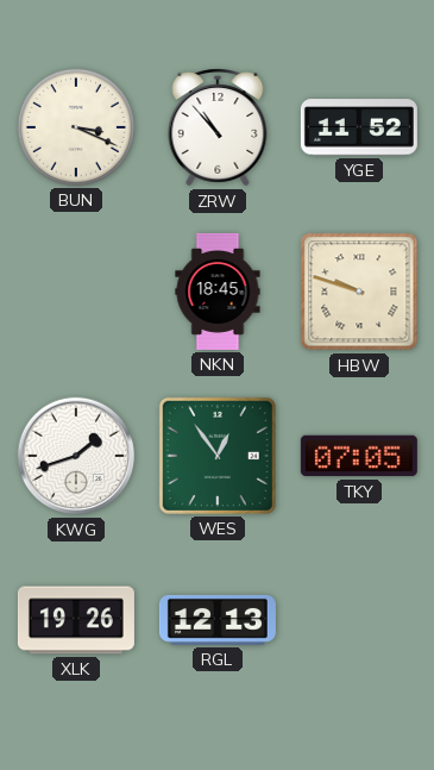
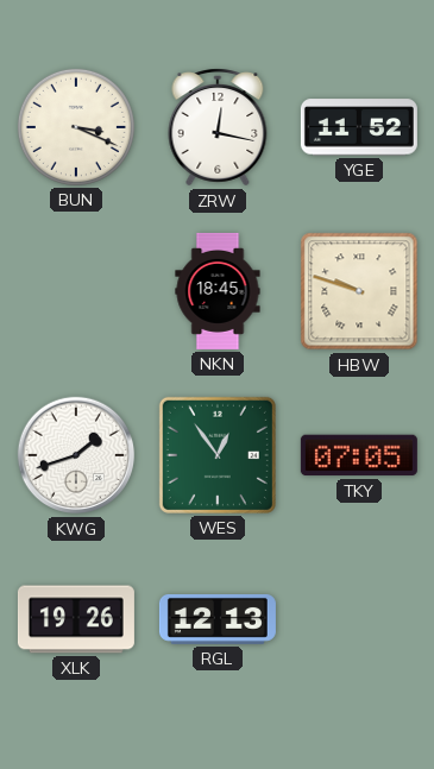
ZRW: 10:53 -> 12:17
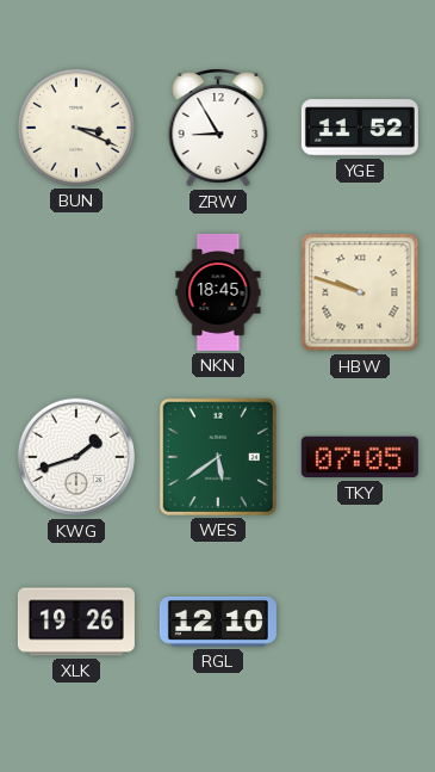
ZRW: 12:17 -> 8:55
WES: 12:54 -> 5:39
RGL: 12:13 -> 12:10
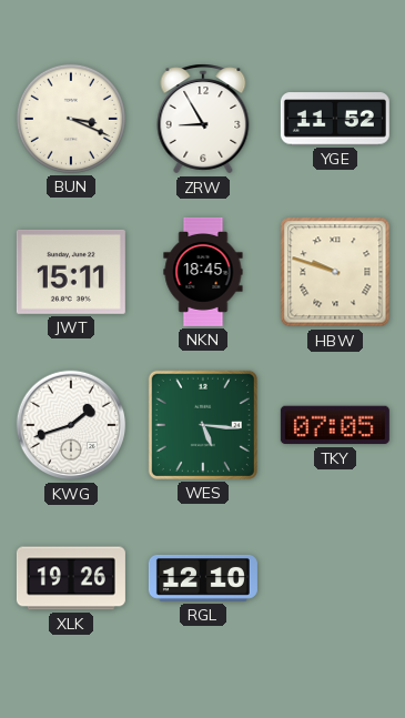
JWT: none -> 15:11
WES: 5:39 -> 5:16
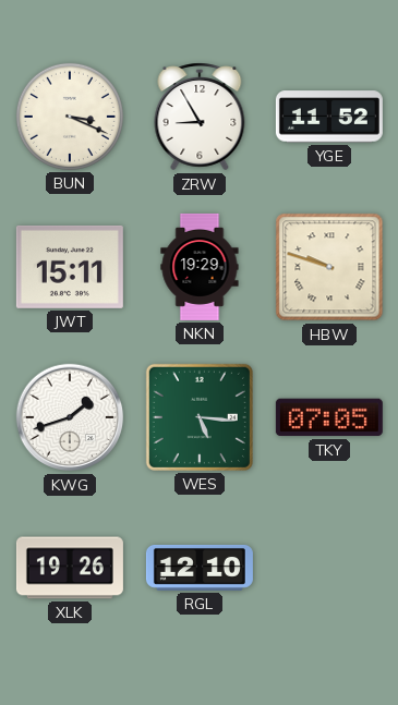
NKN: 18:45 -> 19:29
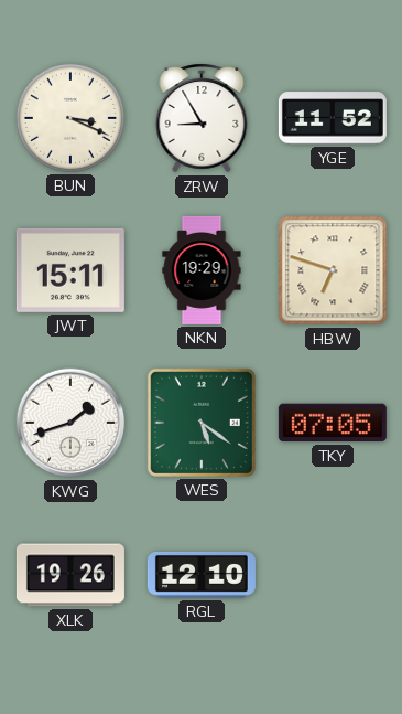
HBW: 9:48 -> 6:48
WES: 5:16 -> 5:21
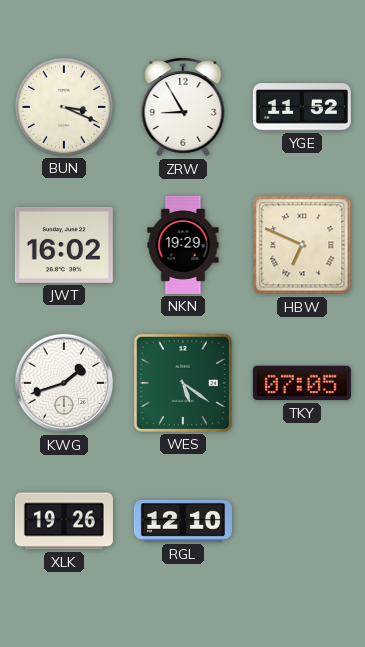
JWT: 15:11 -> 16:02
HBW: 6:48 -> 6:49
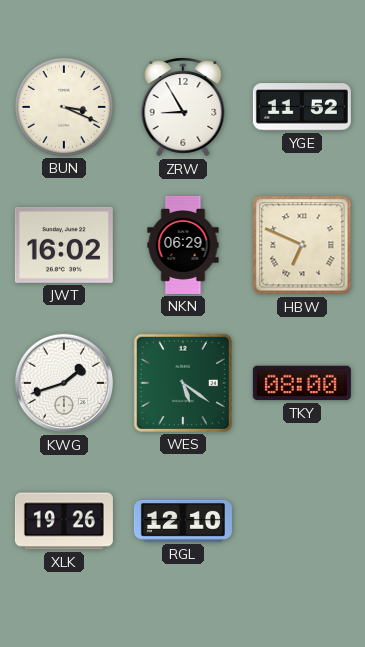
NKN: 19:29 -> 06:29
TKY: 07:05 -> 08:00
